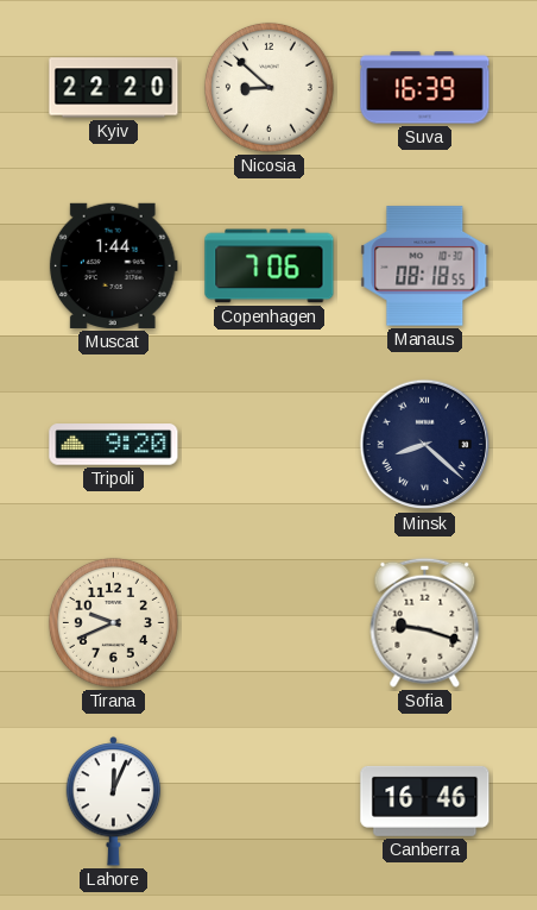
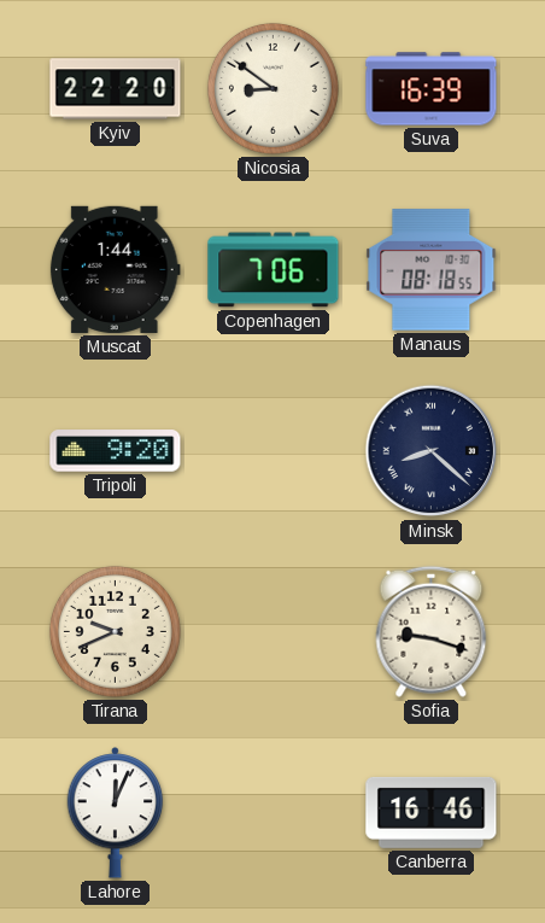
Nicosia: 8:52 -> 8:51
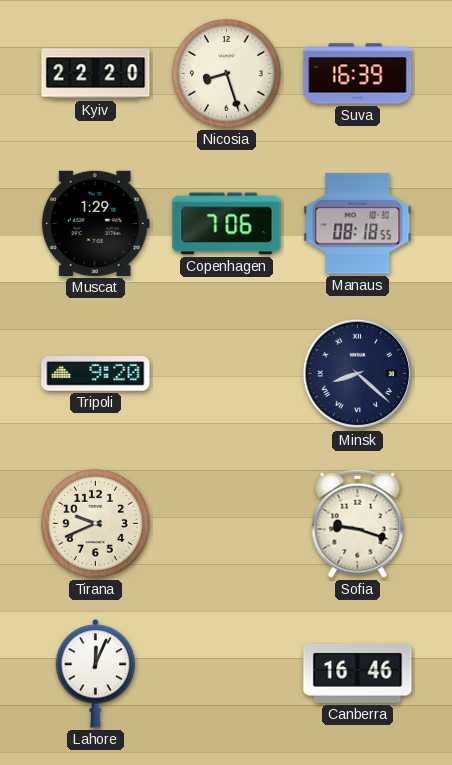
Nicosia: 8:51 -> 8:27
Muscat: 1:44 -> 1:29
